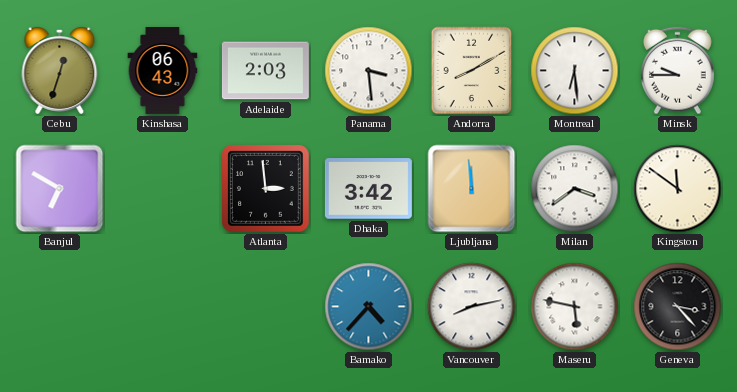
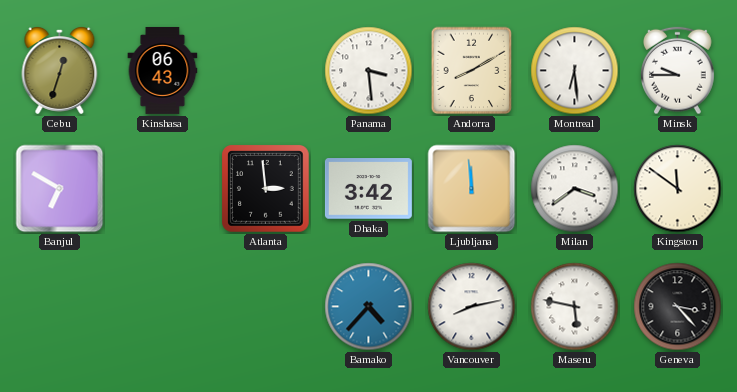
Adelaide: 2:03 -> none
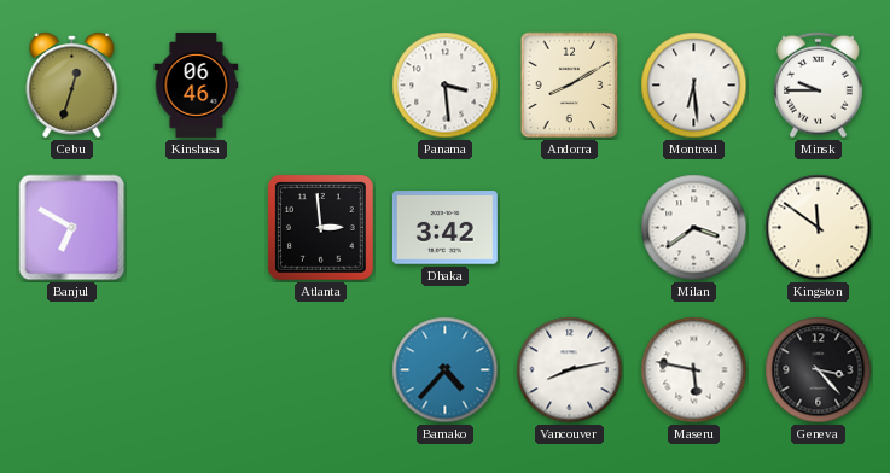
Kinshasa: 06:43 -> 06:46
Ljubljana: 11:59 -> none
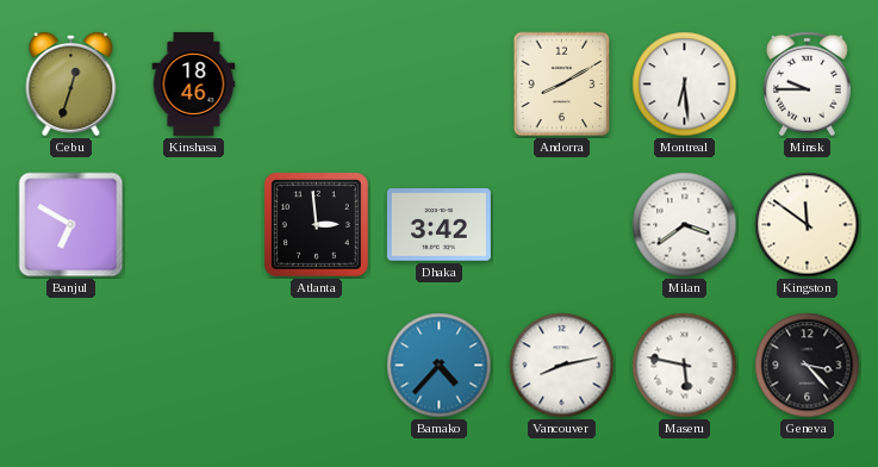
Kinshasa: 06:46 -> 18:46
Panama: 3:29 -> none
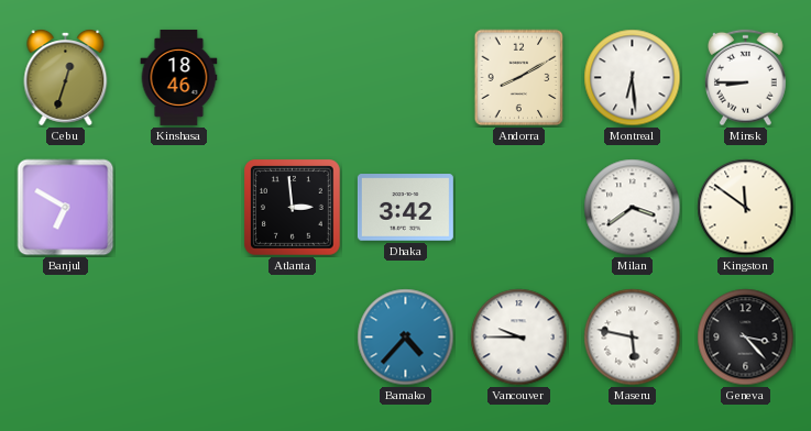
Minsk: 9:45 -> 8:45
Vancouver: 8:13 -> 9:45
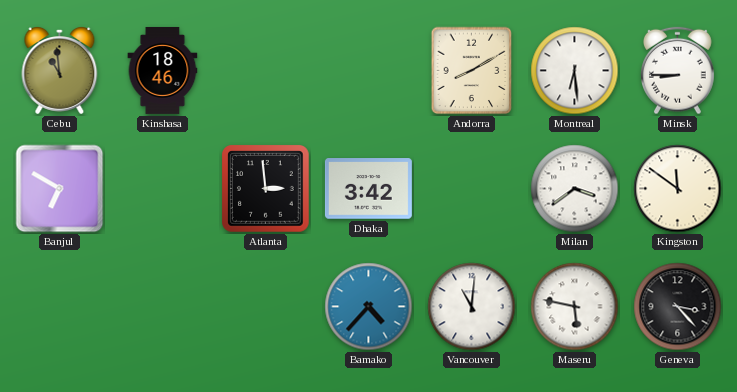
Cebu: 12:33 -> 10:59
Vancouver: 9:45 -> 11:01
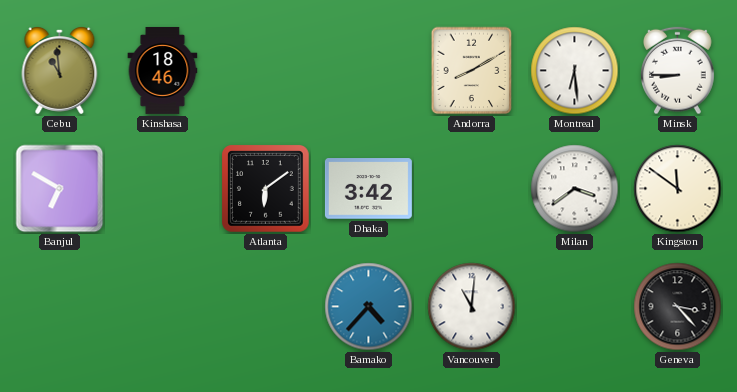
Atlanta: 2:59 -> 6:09
Maseru: 5:47 -> none
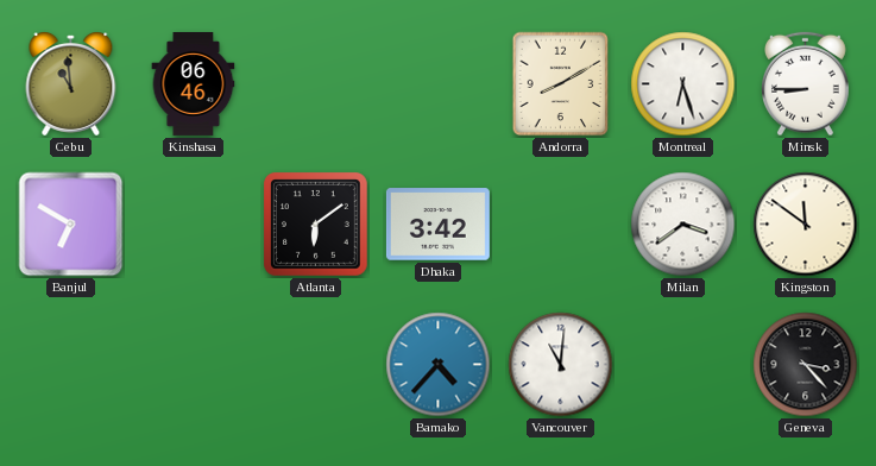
Kinshasa: 18:46 -> 06:46
Montreal: 6:29 -> 6:27
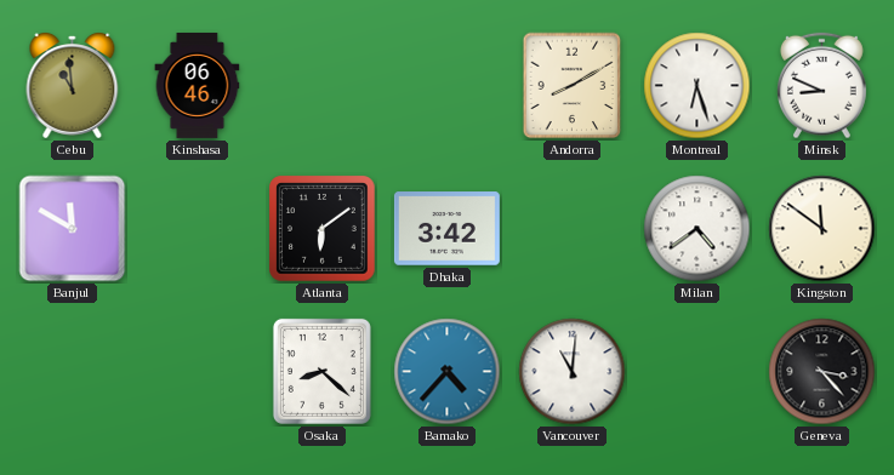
Minsk: 8:45 -> 8:49
Banjul: 6:50 -> 11:50
Milan: 3:39 -> 4:39
Osaka: none -> 8:22
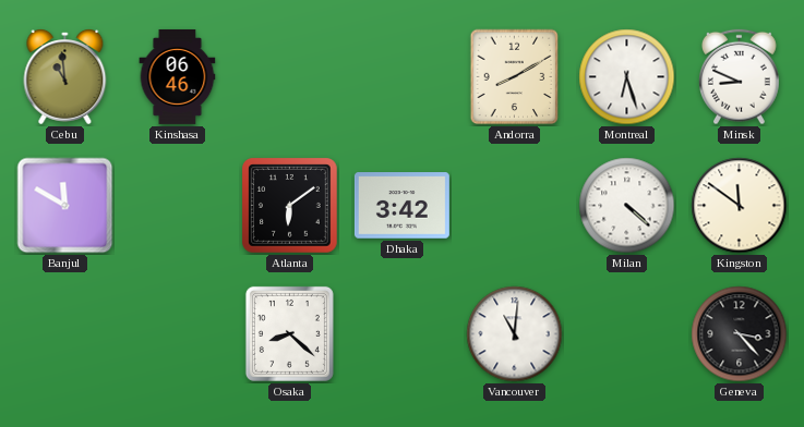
Milan: 4:39 -> 4:22
Bamako: 4:37 -> none
